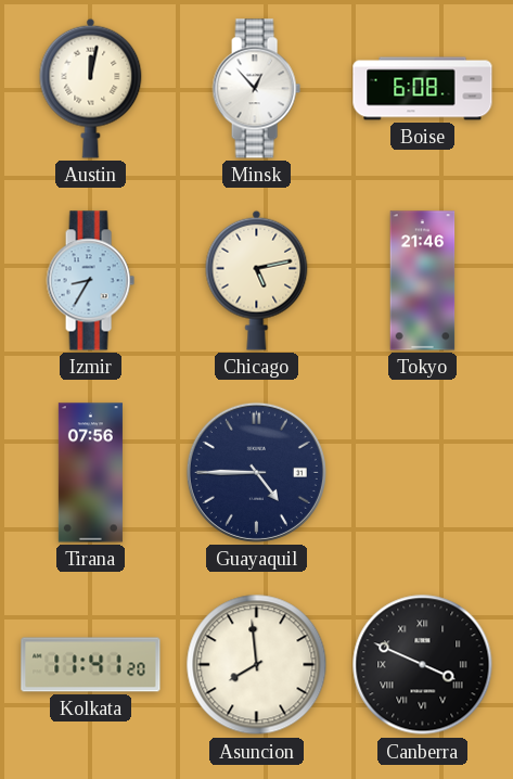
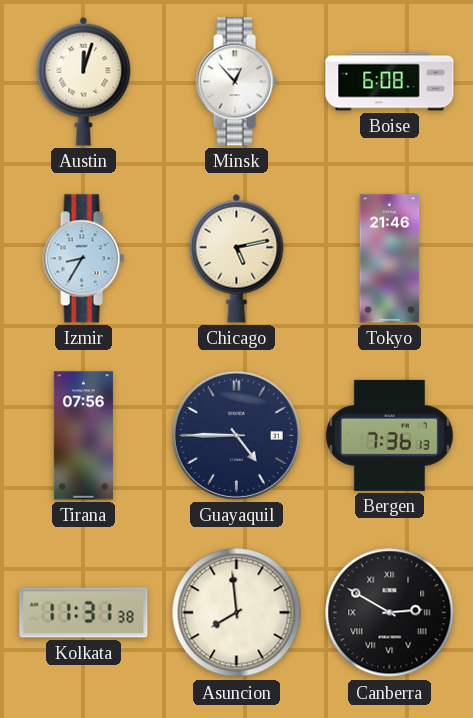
Austin: 12:02 -> 12:03
Bergen: none -> 7:36
Kolkata: 11:41 -> 11:31
Canberra: 3:49 -> 2:50
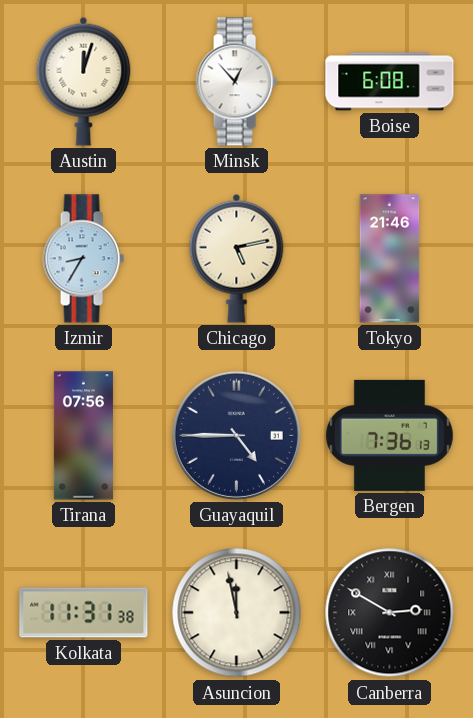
Asuncion: 7:59 -> 11:58
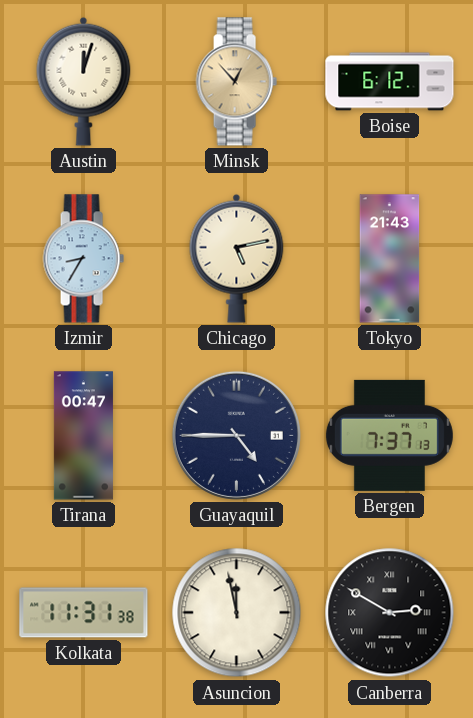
Minsk dial: white -> champagne
Boise: 6:08 -> 6:12
Tokyo: 21:46 -> 21:43
Tirana: 07:56 -> 00:47
Bergen: 7:36 -> 7:37
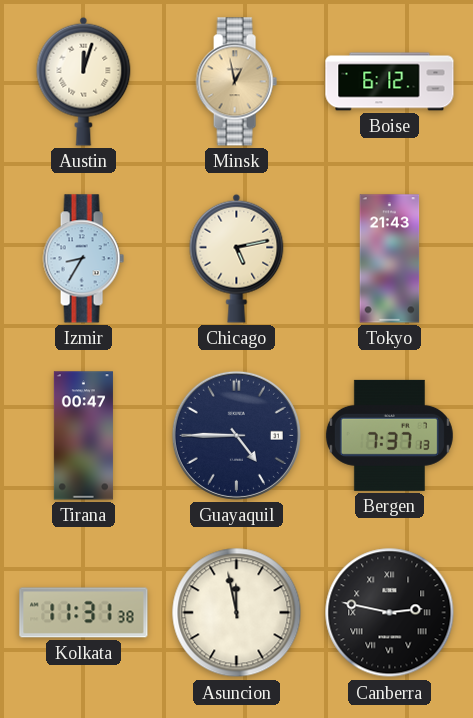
Minsk: 12:53 -> 12:58
Canberra: 2:50 -> 2:47
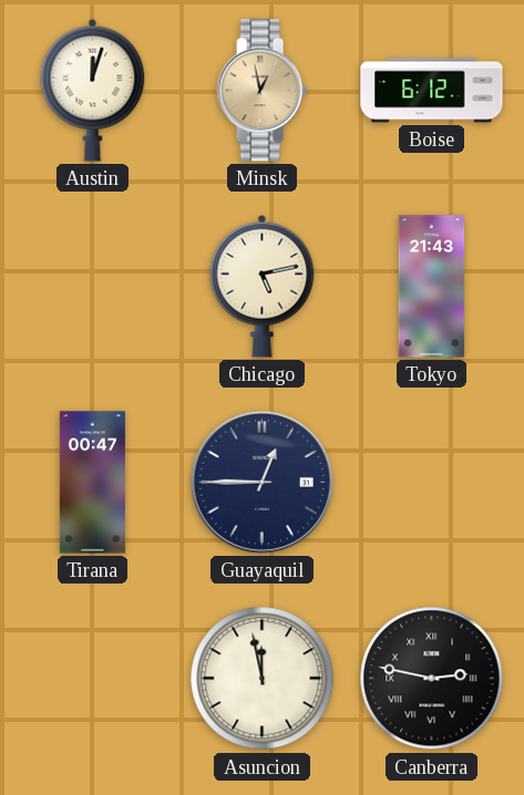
Izmir: 8:35 -> none
Guayaquil: 4:45 -> 12:45
Bergen: 7:37 -> none
Kolkata: 11:31 -> none
